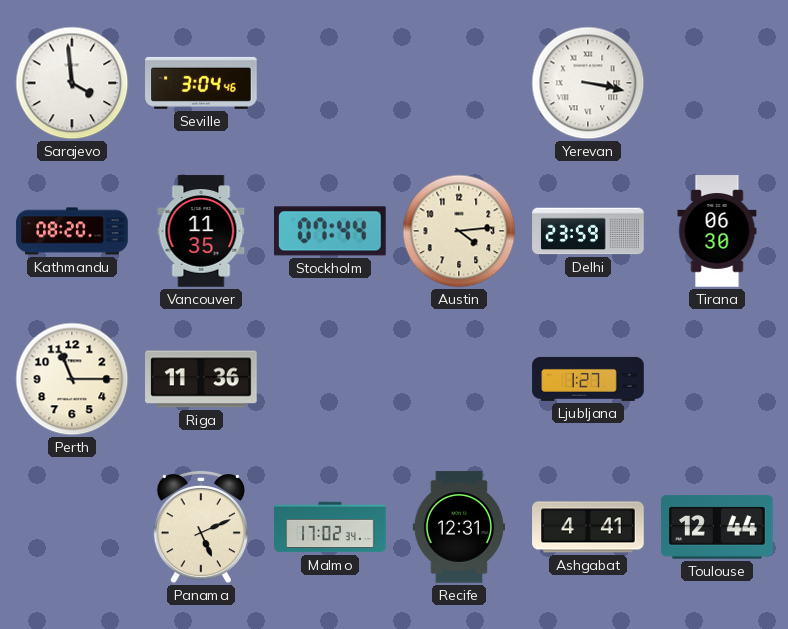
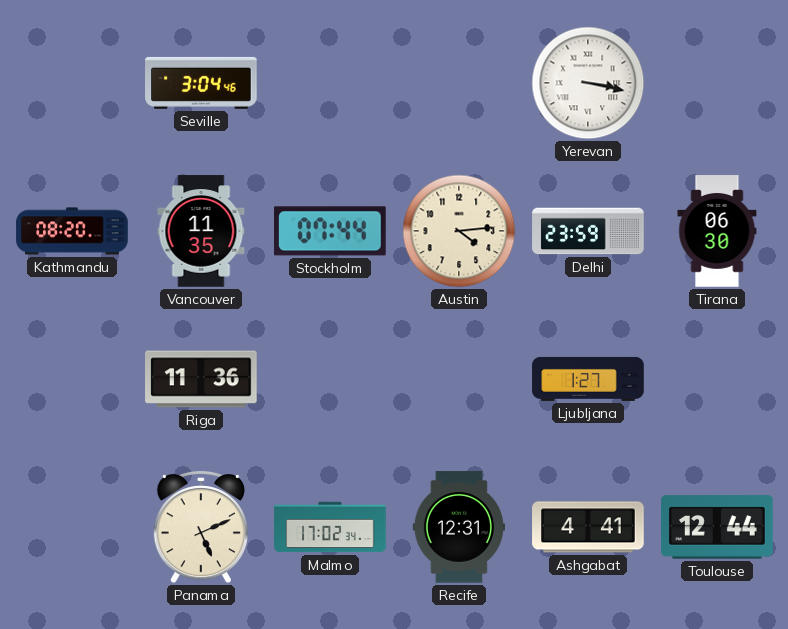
Sarajevo: 3:59 -> none
Perth: 11:15 -> none
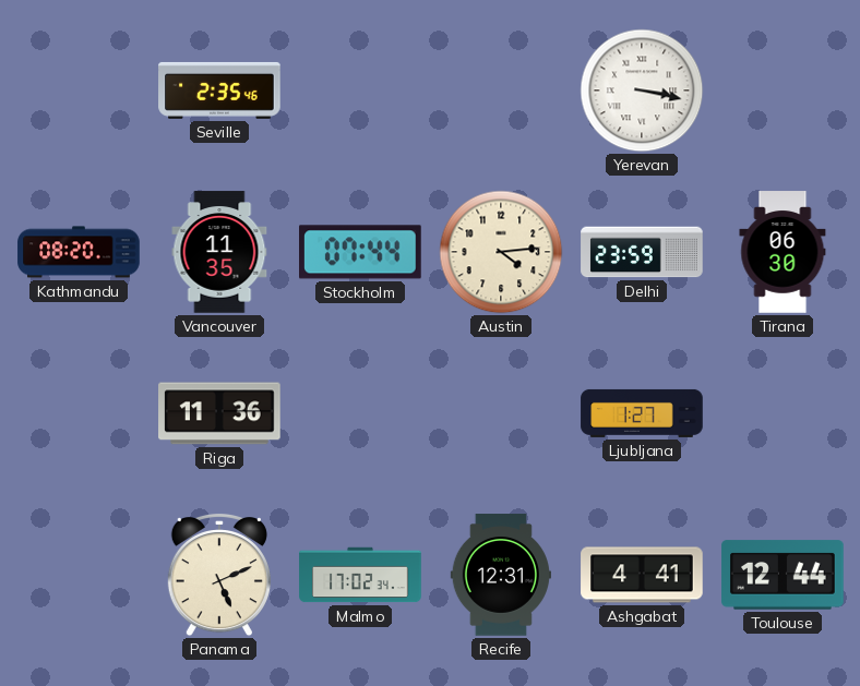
Seville: 3:04 -> 2:35
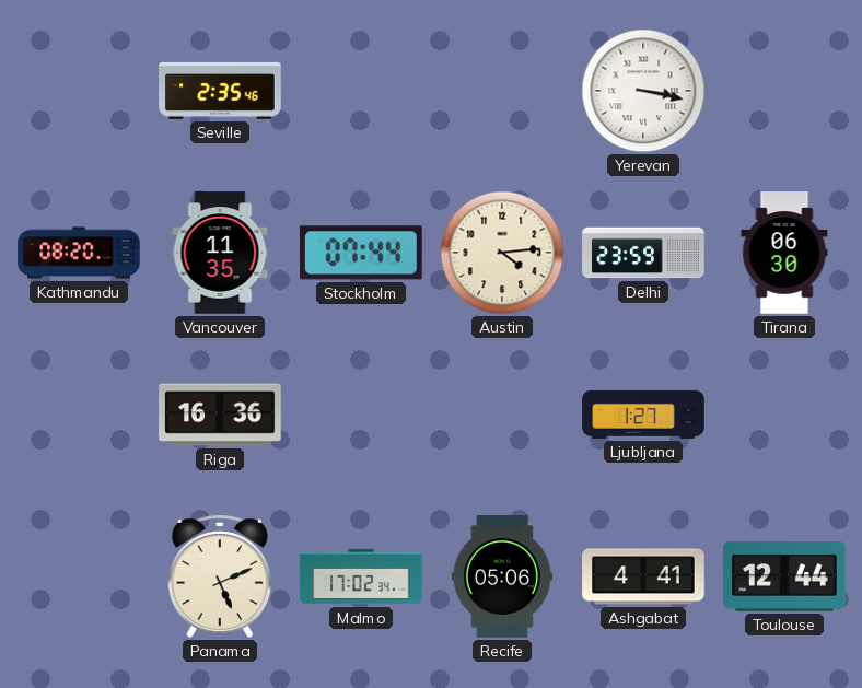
Riga: 11:36 -> 16:36
Recife: 12:31 -> 05:06
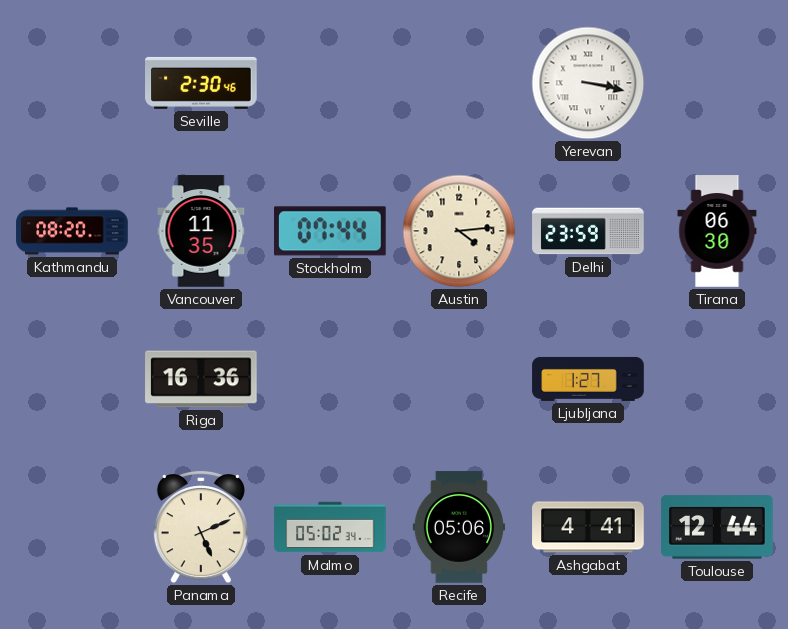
Seville: 2:35 -> 2:30
Malmo: 17:02 -> 05:02
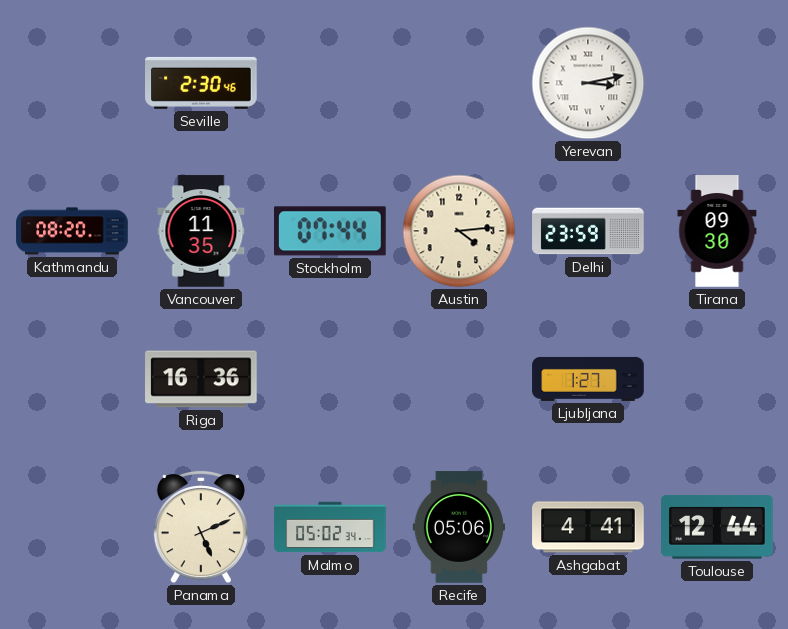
Yerevan: 3:17 -> 3:13
Tirana: 06:30 -> 09:30
